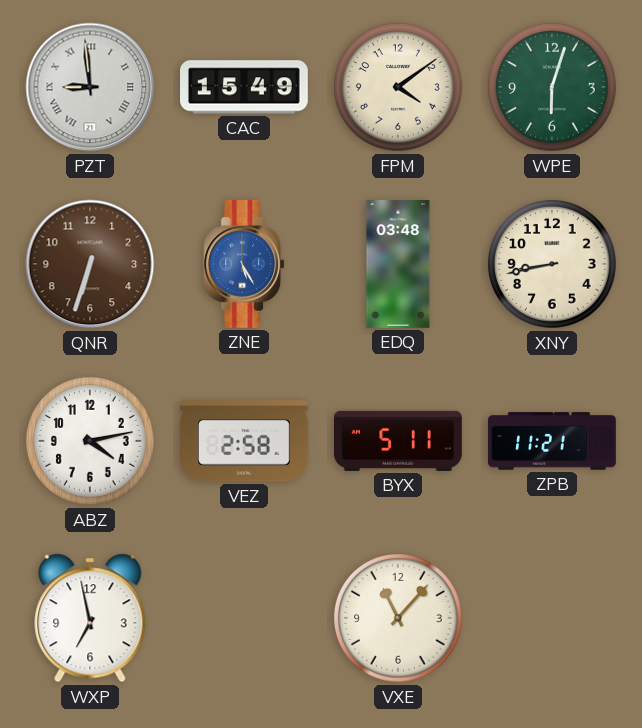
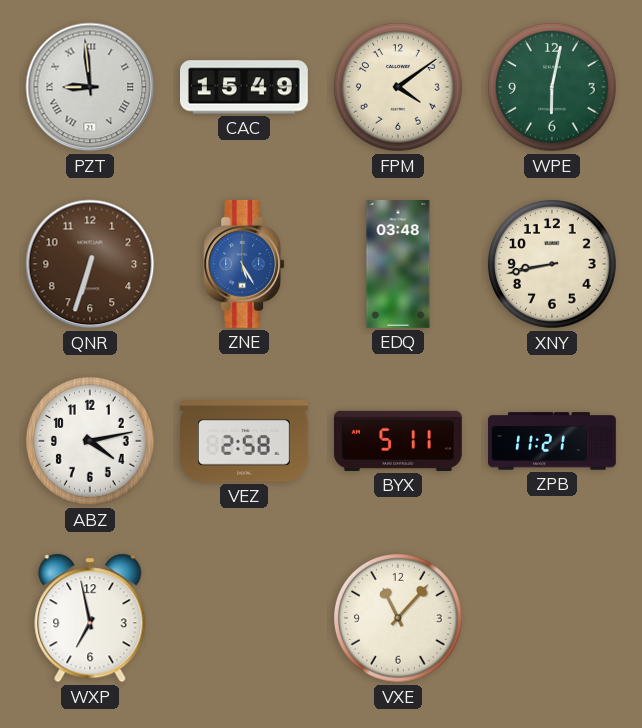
WPE: 6:03 -> 6:02
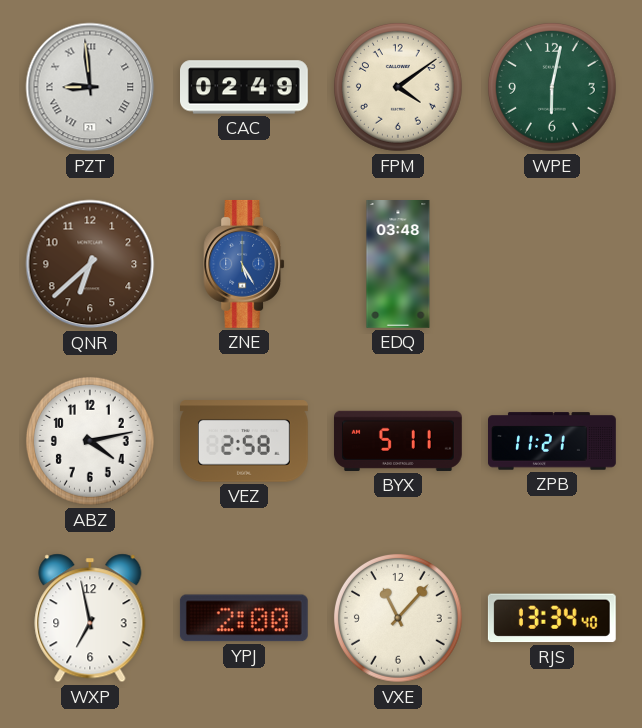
CAC: 15:49 -> 02:49
QNR: 6:33 -> 6:38
XNY: 8:43 -> none
YPJ: none -> 2:00
RJS: none -> 13:34
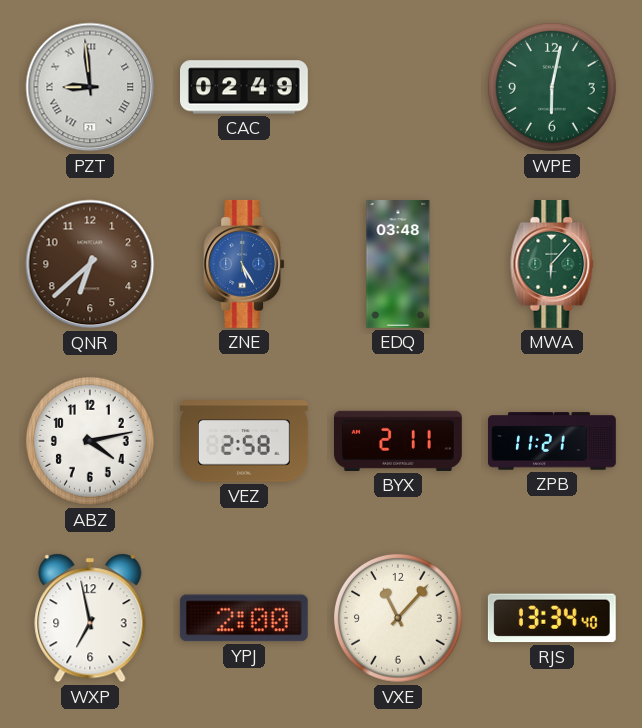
FPM: 4:09 -> none
MWA: none -> 6:07
BYX: 5:11 -> 2:11
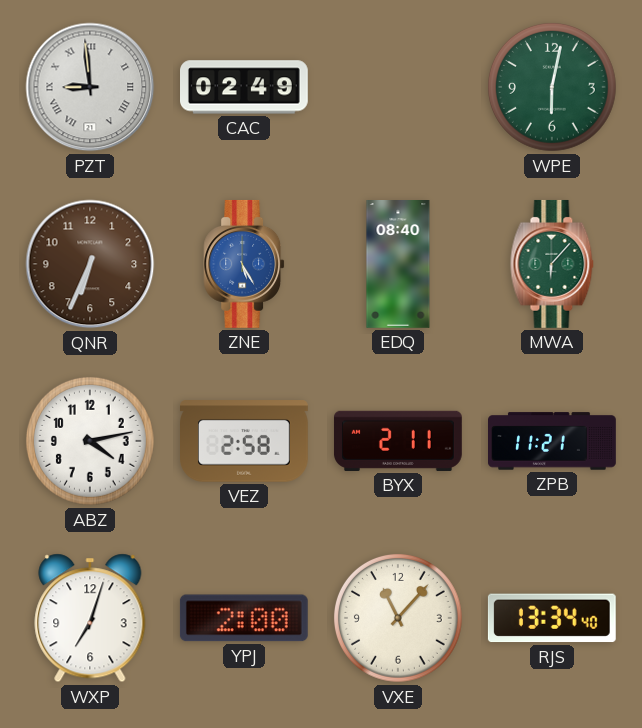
QNR: 6:38 -> 6:34
EDQ: 03:48 -> 08:40
WXP: 6:58 -> 7:03
